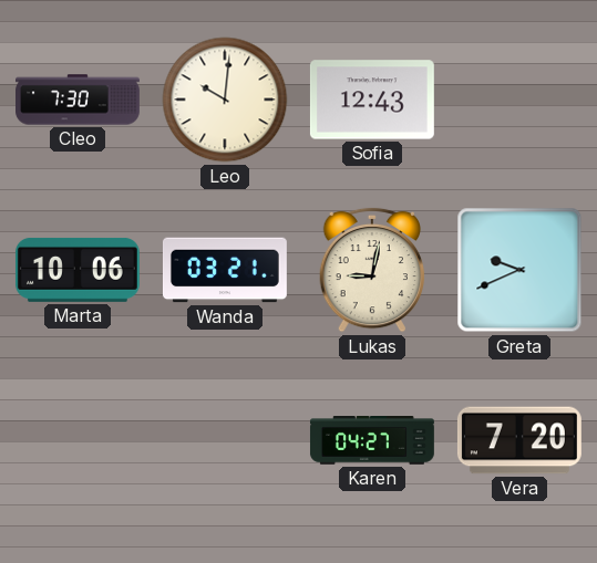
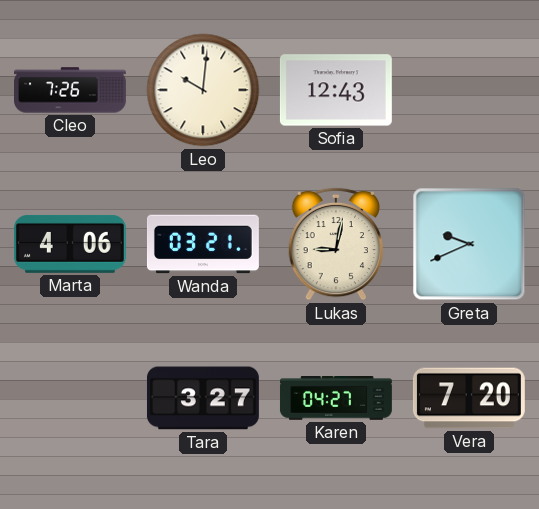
Cleo: 7:30 -> 7:26
Marta: 10:06 -> 4:06
Tara: none -> 3:27
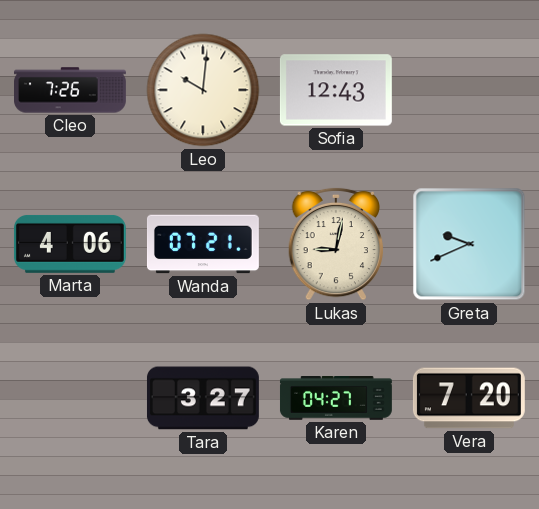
Wanda: 03:21 -> 07:21
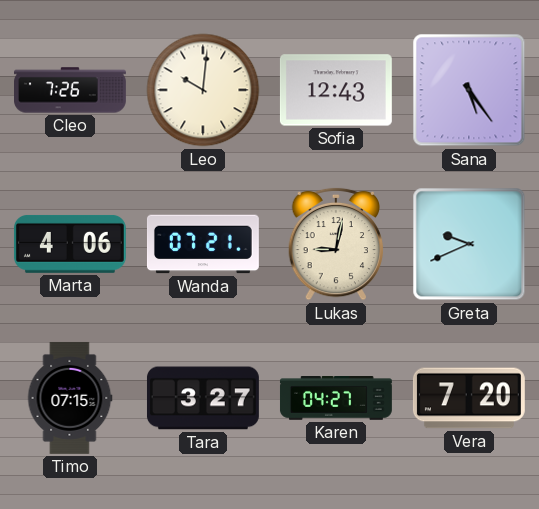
Sana: none -> 5:24
Timo: none -> 07:15
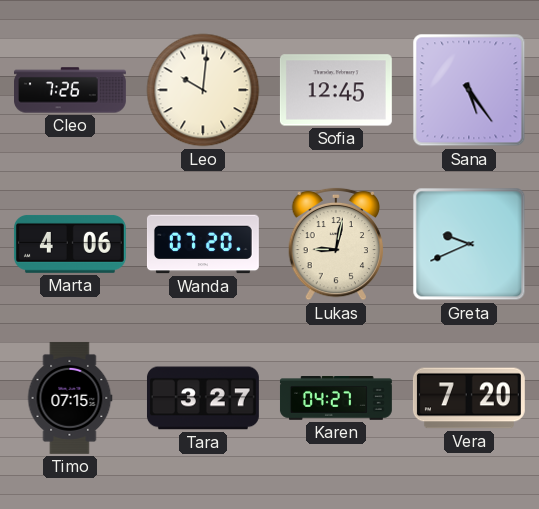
Sofia: 12:43 -> 12:45
Wanda: 07:21 -> 07:20
